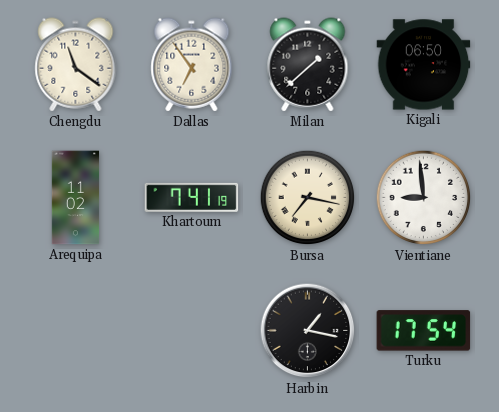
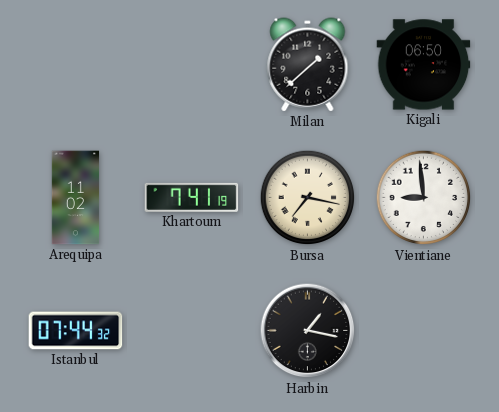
Chengdu: 11:21 -> none
Dallas: 6:54 -> none
Istanbul: none -> 07:44
Turku: 17:54 -> none
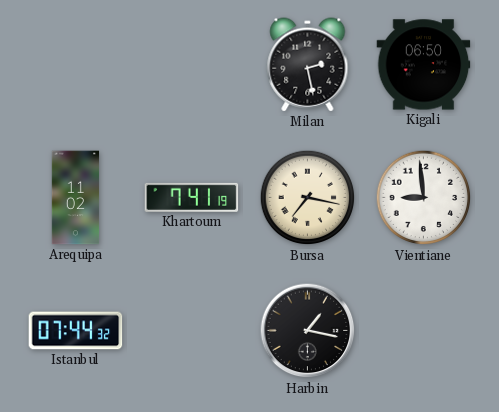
Milan: 1:38 -> 2:28
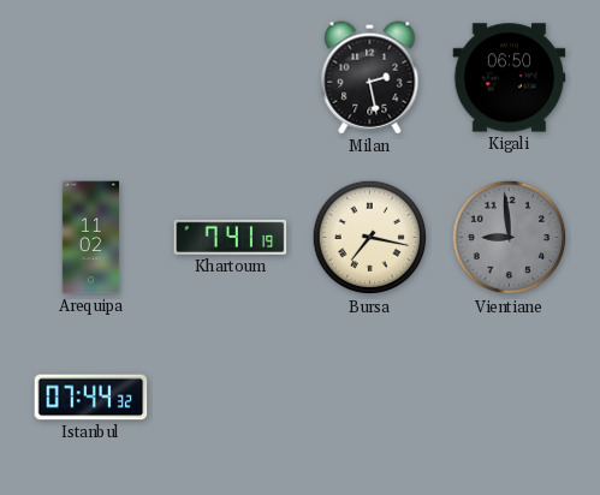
Vientiane dial: white -> grey
Harbin: 1:17 -> none
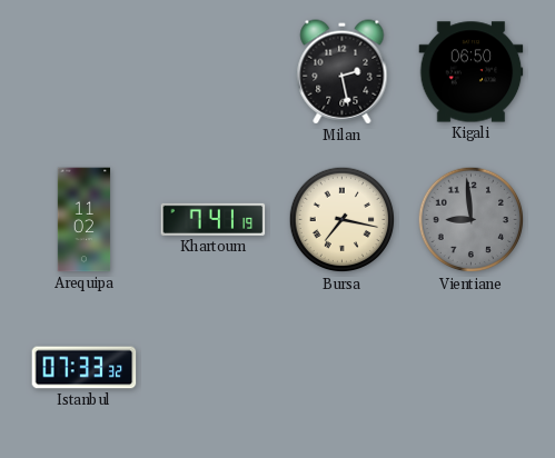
Istanbul: 07:44 -> 07:33
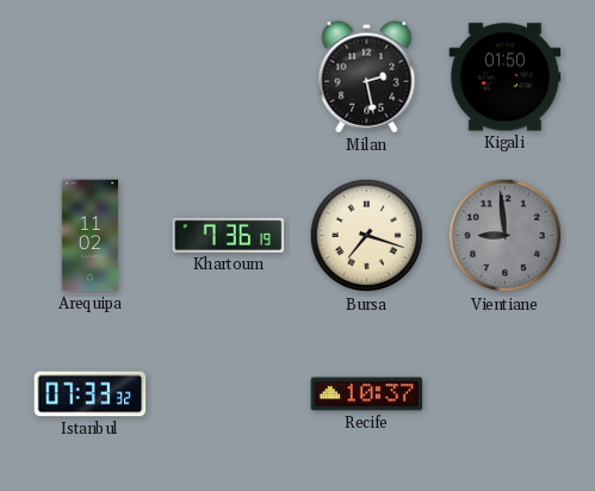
Kigali: 06:50 -> 01:50
Khartoum: 7:41 -> 7:36
Bursa: 7:17 -> 7:18
Recife: none -> 10:37
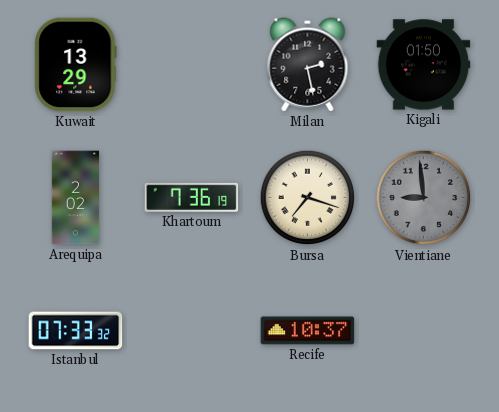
Kuwait: none -> 13:29
Arequipa: 11:02 -> 2:02
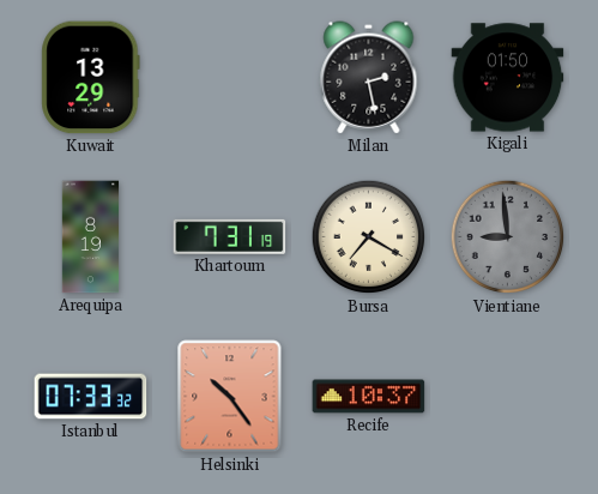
Arequipa: 2:02 -> 8:19
Khartoum: 7:36 -> 7:31
Bursa: 7:18 -> 7:20
Helsinki: none -> 10:24
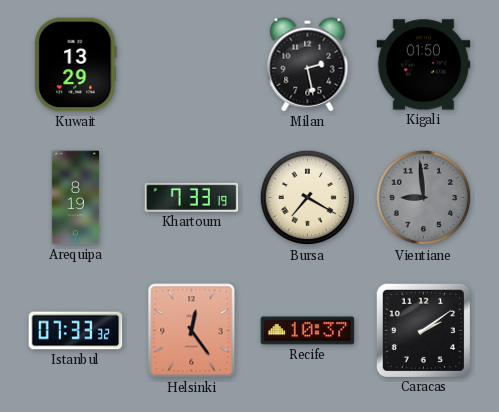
Khartoum: 7:31 -> 7:33
Helsinki: 10:24 -> 12:24
Caracas: none -> 2:09
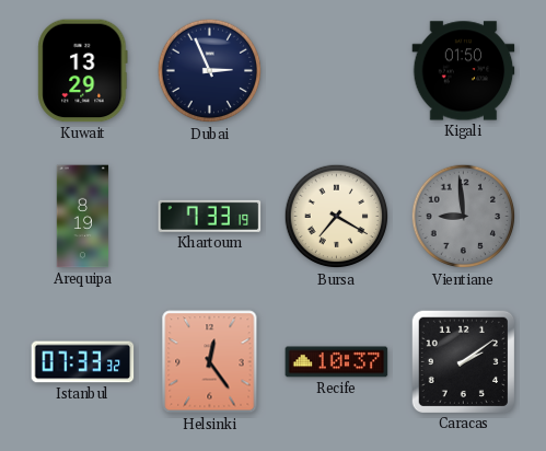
Dubai: none -> 2:56
Milan: 2:28 -> none
